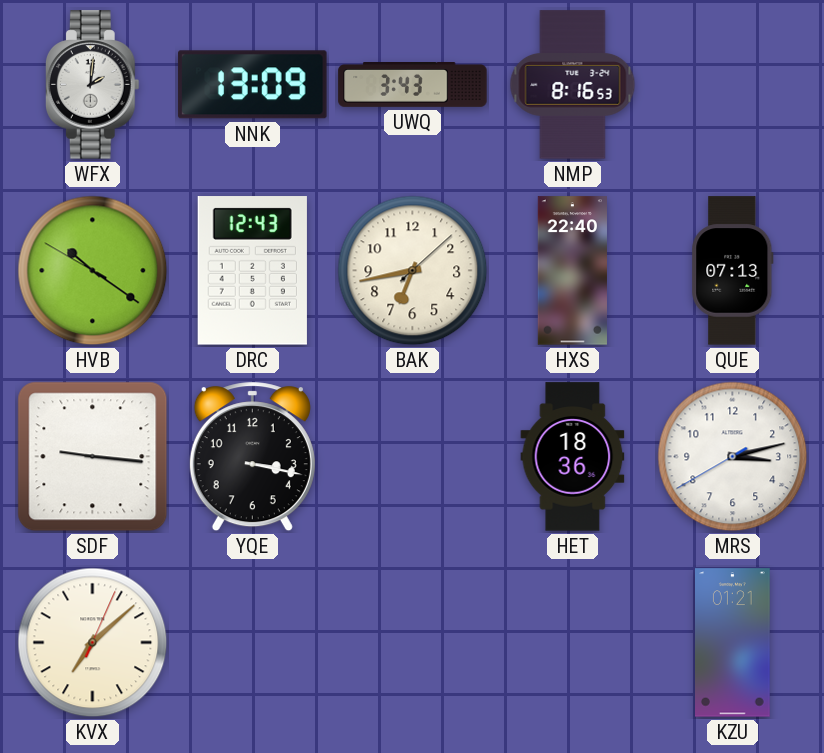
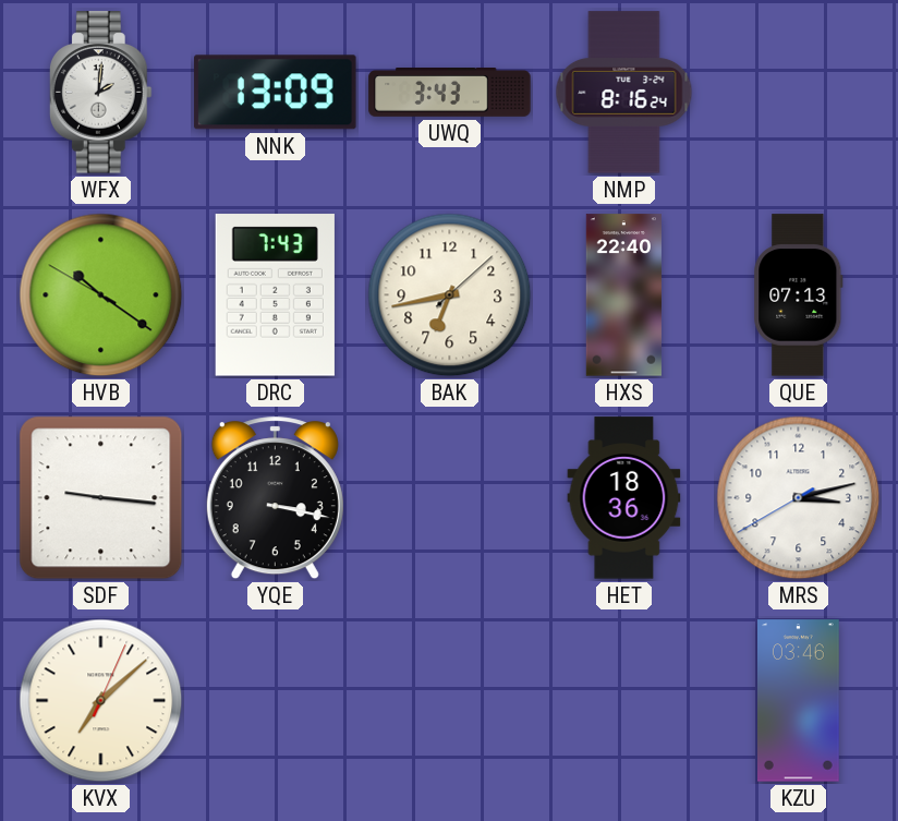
NMP: 8:16:53 -> 8:16:24
DRC: 12:43 -> 7:43
KZU: 01:21 -> 03:46
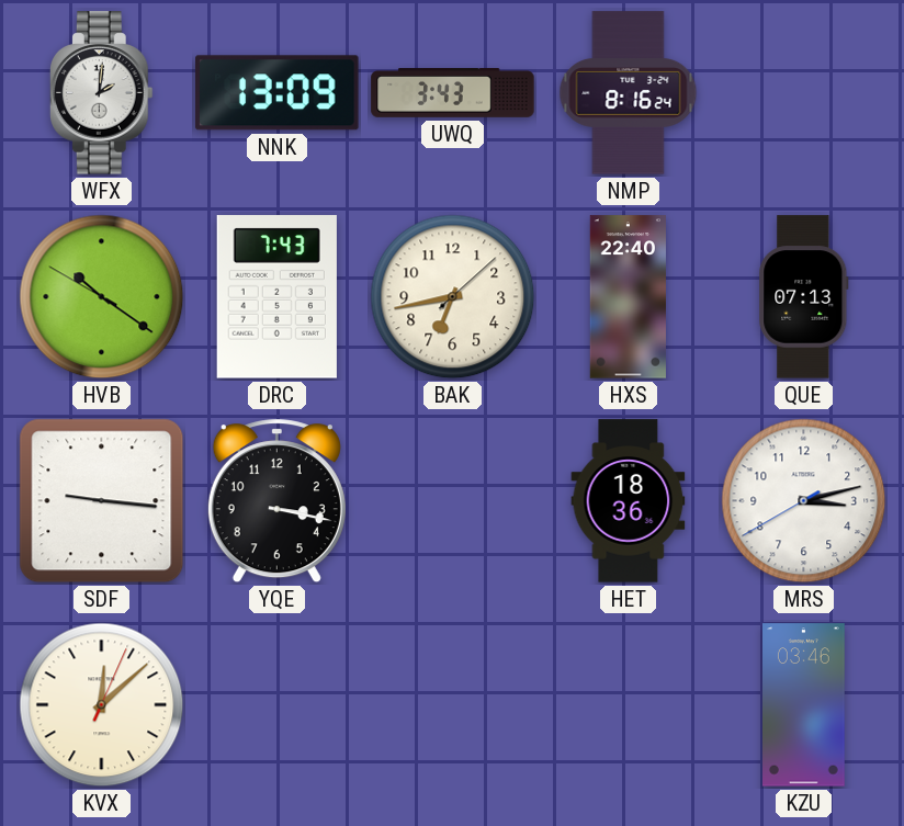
KVX: 7:08 -> 12:08
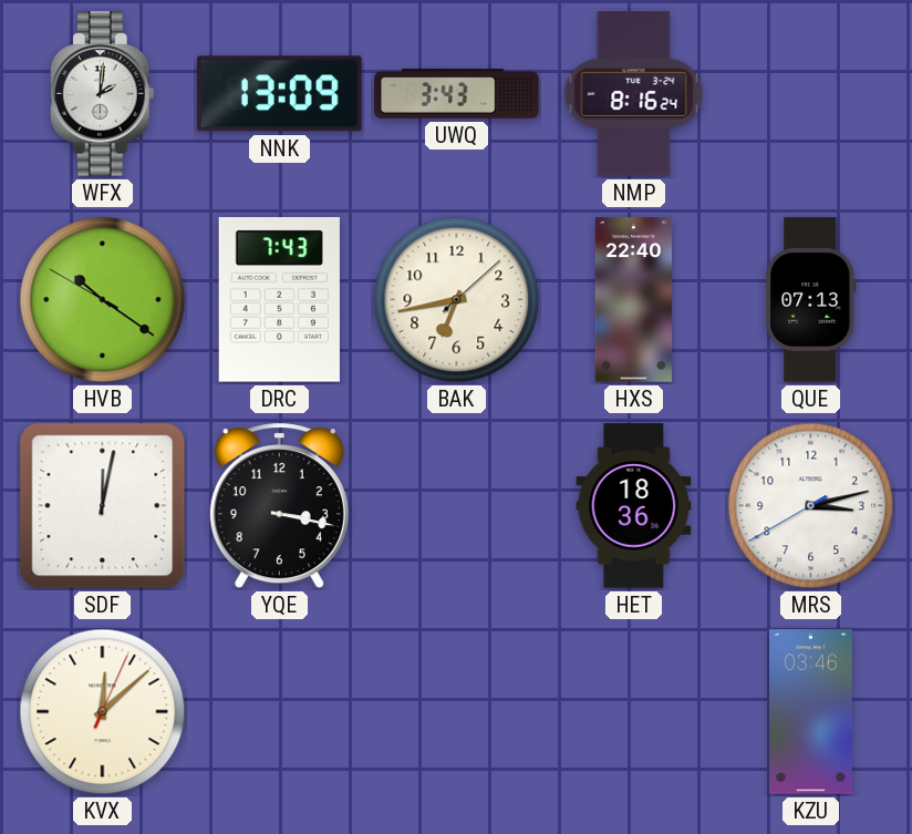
SDF: 9:16 -> 12:02
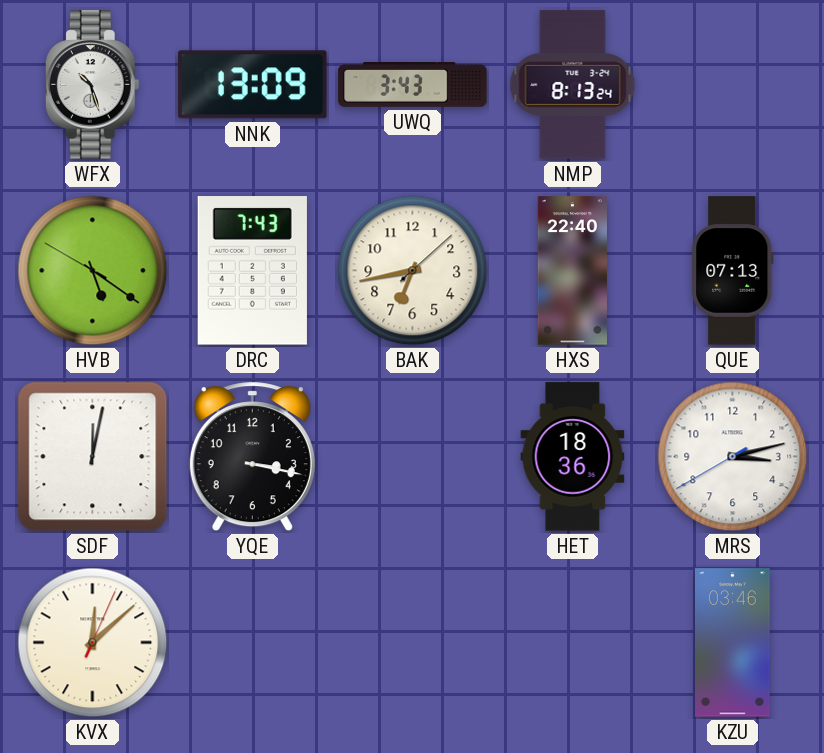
WFX: 2:01 -> 10:27
NMP: 8:16 -> 8:13
HVB: 10:20 -> 5:20
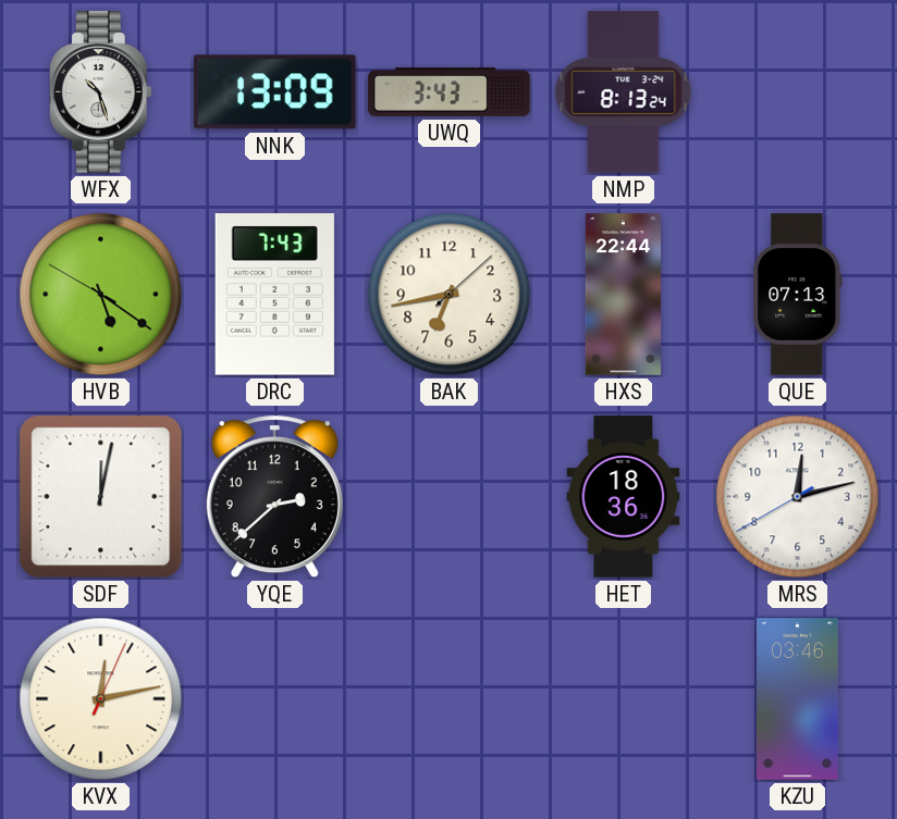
HXS: 22:40 -> 22:44
YQE: 3:17 -> 2:38
MRS: 3:12 -> 12:12
KVX: 12:08 -> 12:13
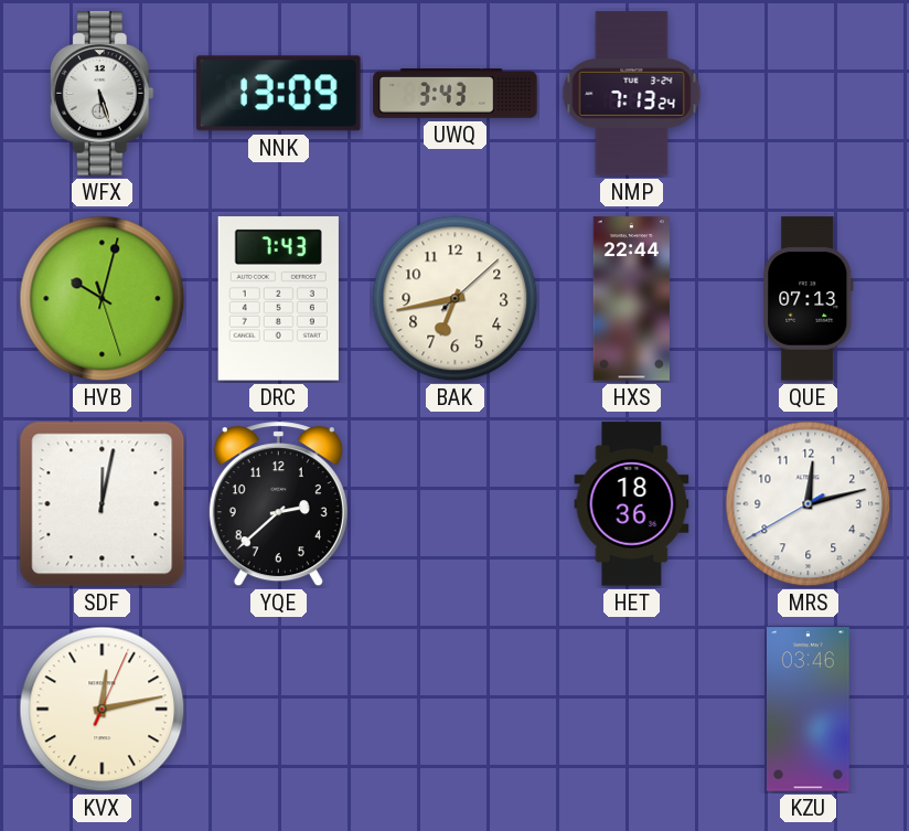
WFX: 10:27 -> 5:27
NMP: 8:13 -> 7:13
HVB: 5:20 -> 10:02
